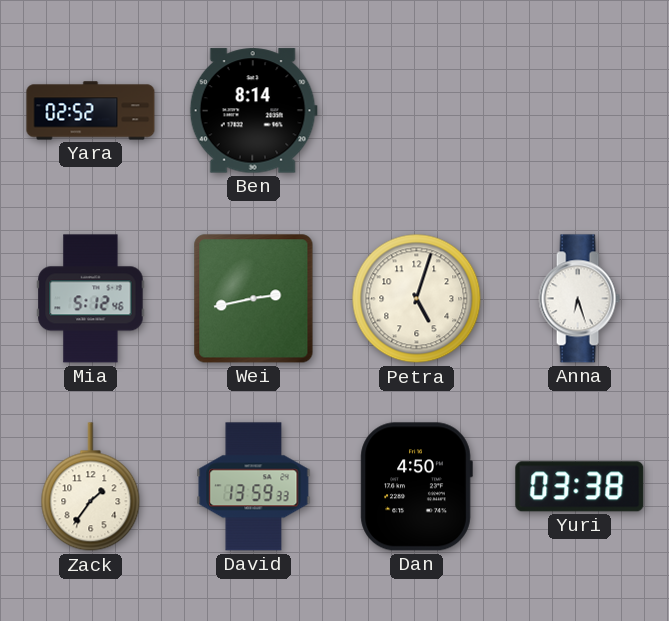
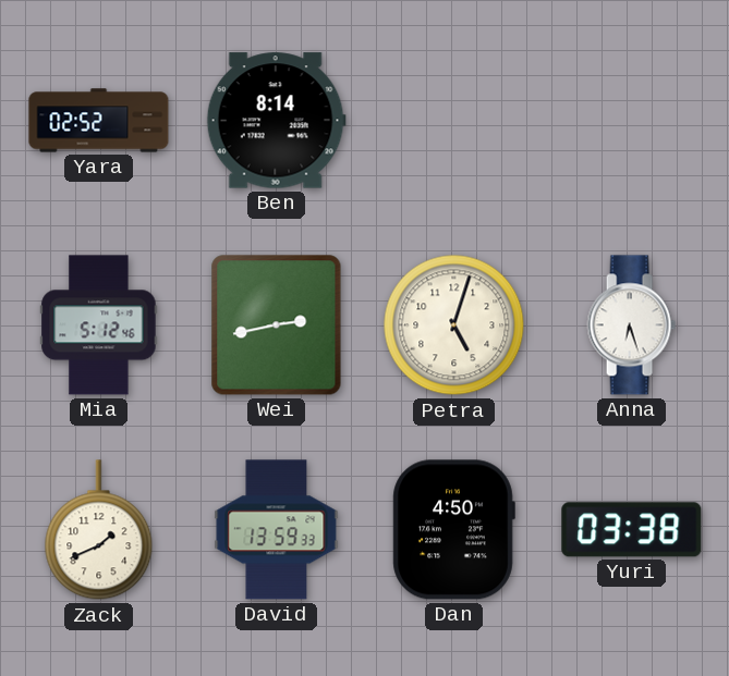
Zack: 1:36 -> 1:41
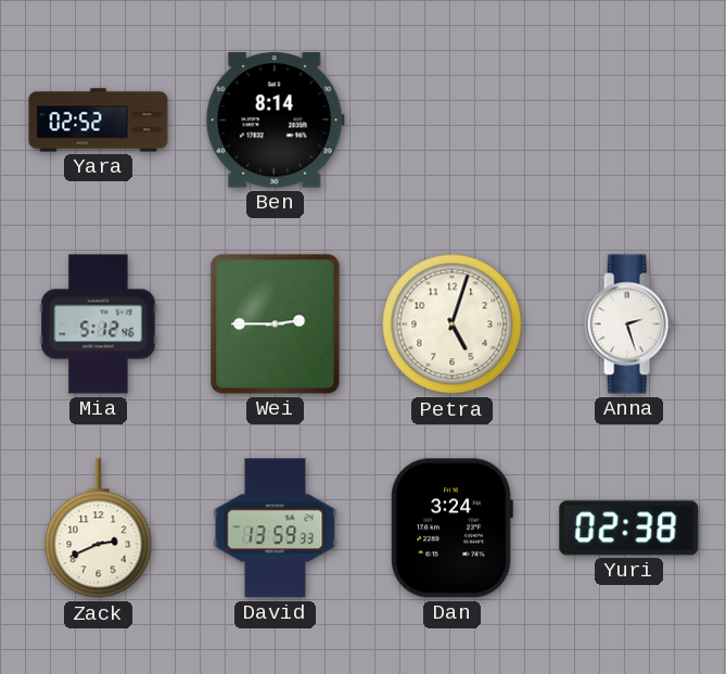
Wei: 2:43 -> 2:45
Anna: 6:27 -> 2:27
Zack: 1:41 -> 2:41
Dan: 4:50 -> 3:24
Yuri: 03:38 -> 02:38
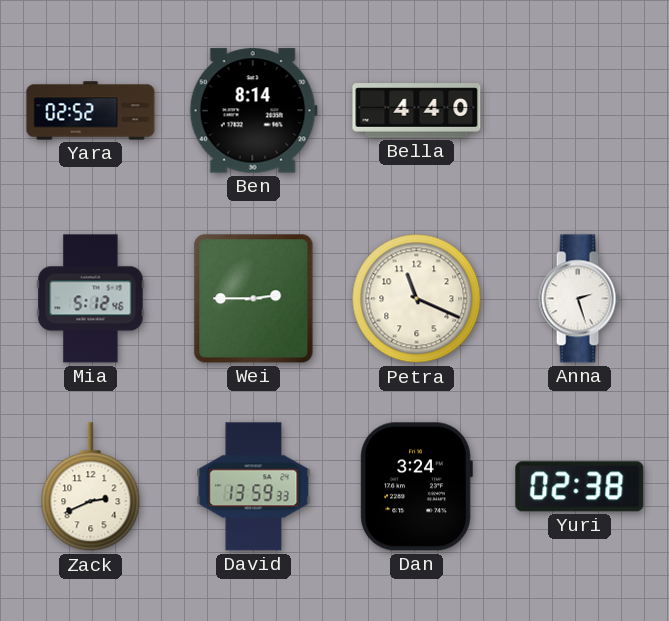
Bella: none -> 4:40
Petra: 5:03 -> 11:19
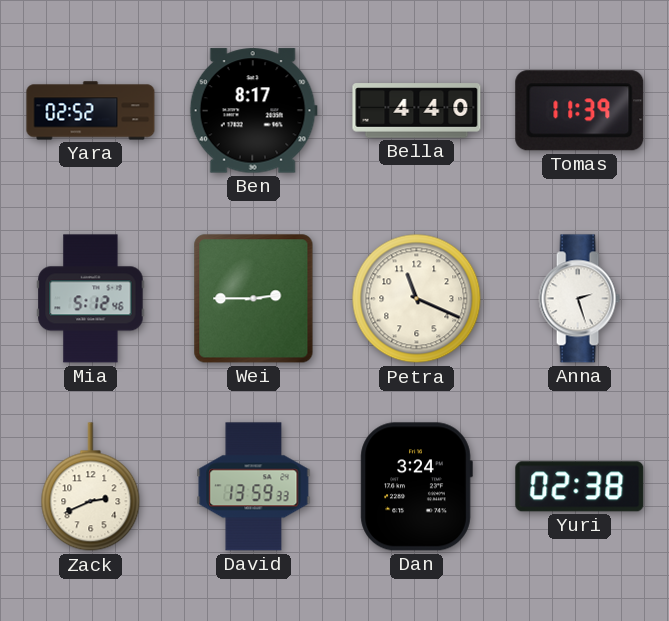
Ben: 8:14 -> 8:17
Tomas: none -> 11:39
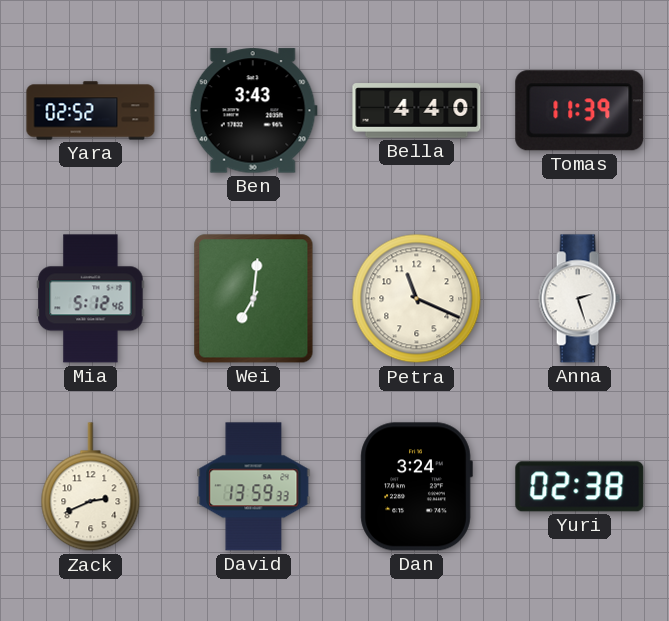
Ben: 8:17 -> 3:43
Wei: 2:45 -> 7:01
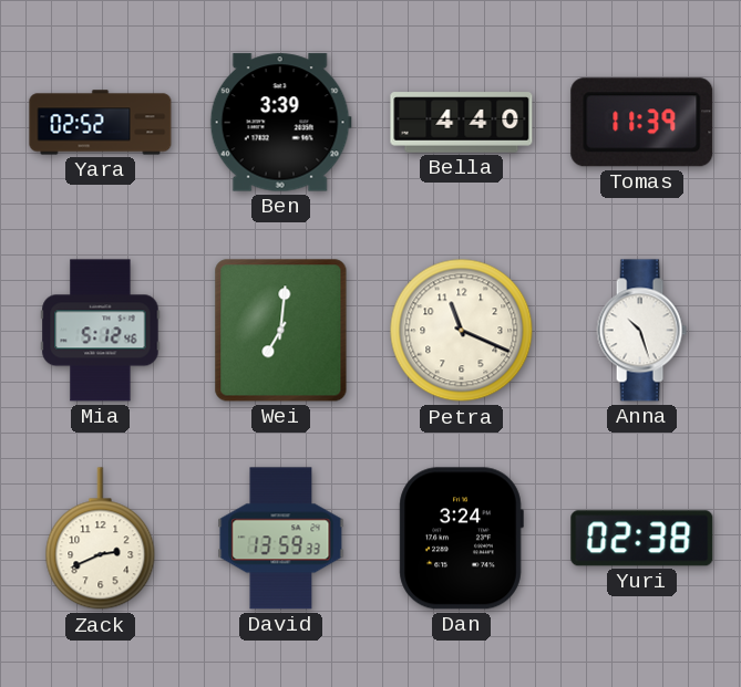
Ben: 3:43 -> 3:39
Anna: 2:27 -> 10:27
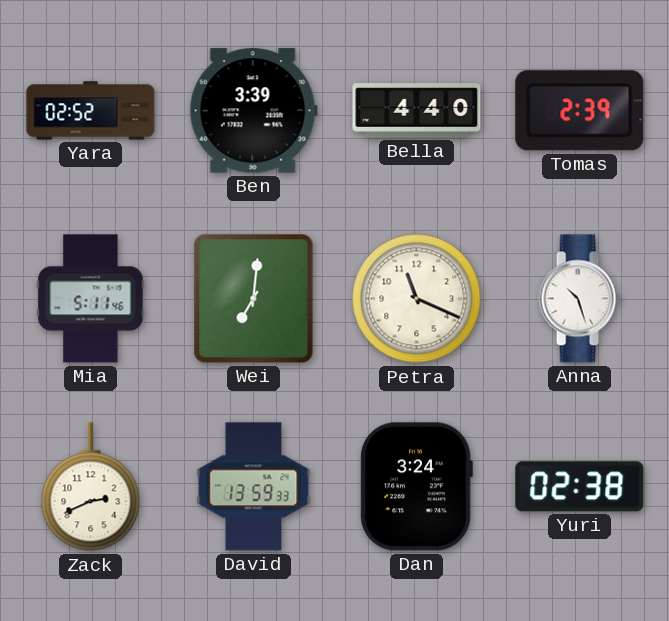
Tomas: 11:39 -> 2:39
Mia: 5:12 -> 5:11
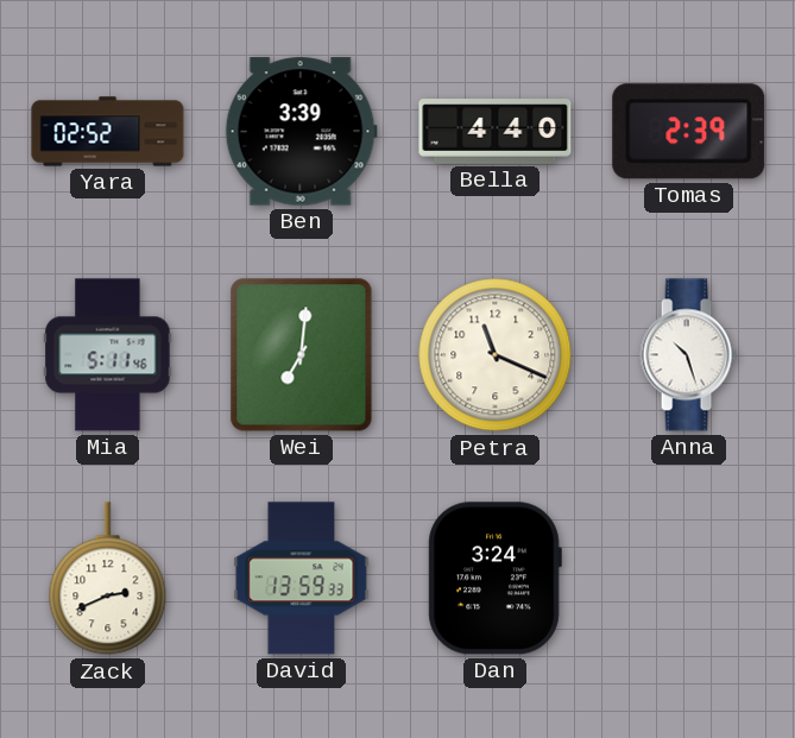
Yuri: 02:38 -> none
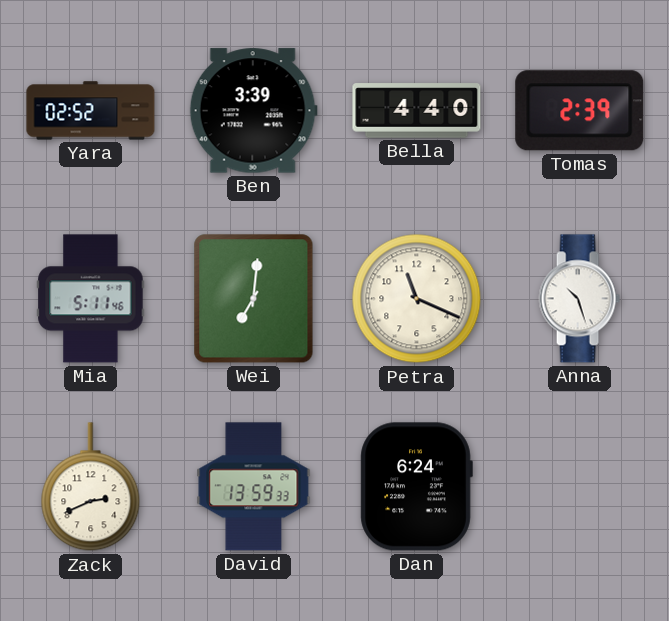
Dan: 3:24 -> 6:24
